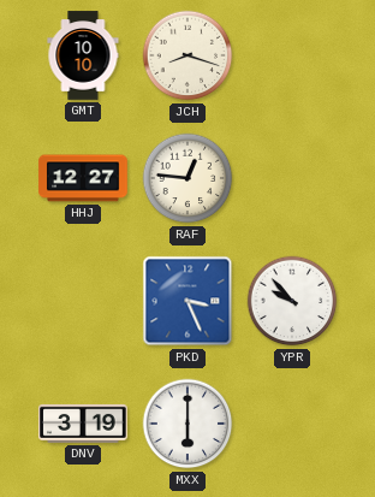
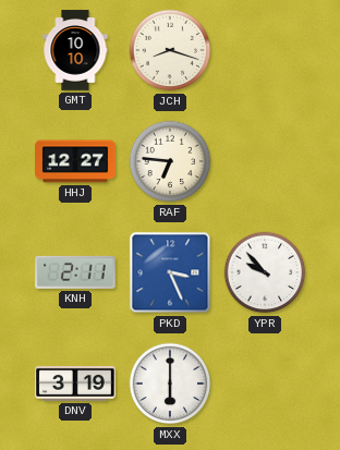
RAF: 12:46 -> 6:46
KNH: none -> 2:11
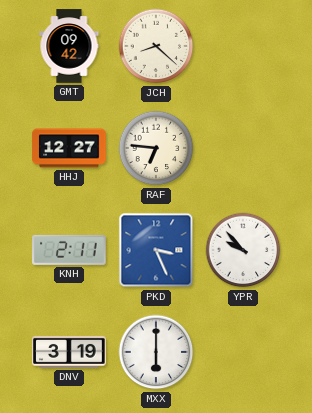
GMT: 10:10 -> 09:42
JCH: 8:18 -> 8:22
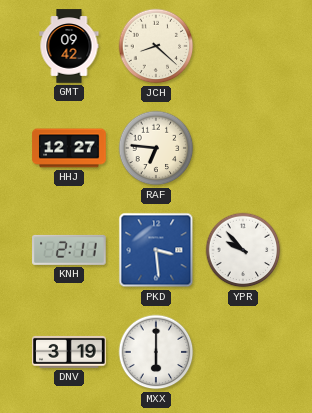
PKD: 3:26 -> 3:29
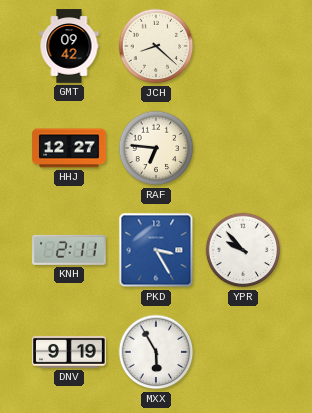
PKD: 3:29 -> 3:25
DNV: 3:19 -> 9:19
MXX: 6:00 -> 5:55
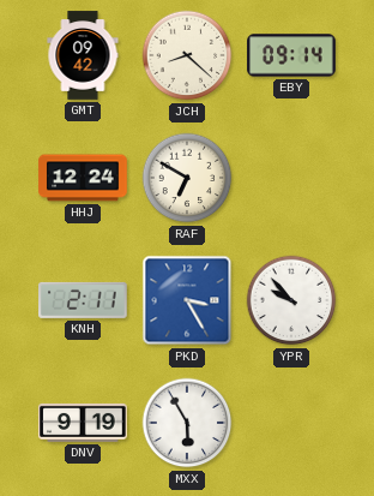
EBY: none -> 09:14
HHJ: 12:27 -> 12:24
RAF: 6:46 -> 6:50
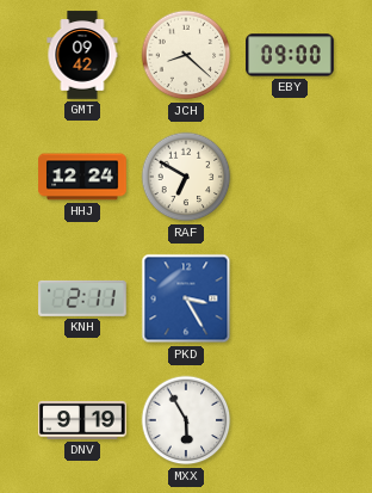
EBY: 09:14 -> 09:00
YPR: 9:53 -> none
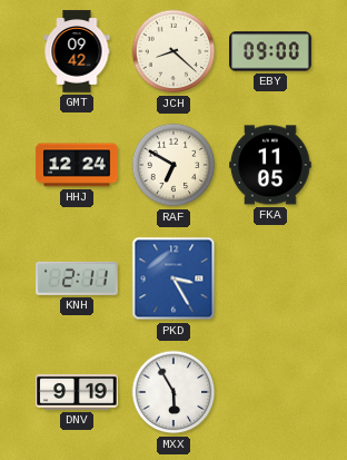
FKA: none -> 11:05
